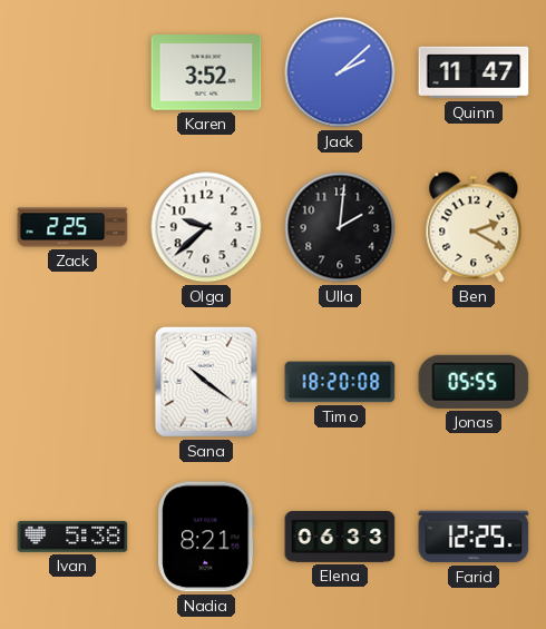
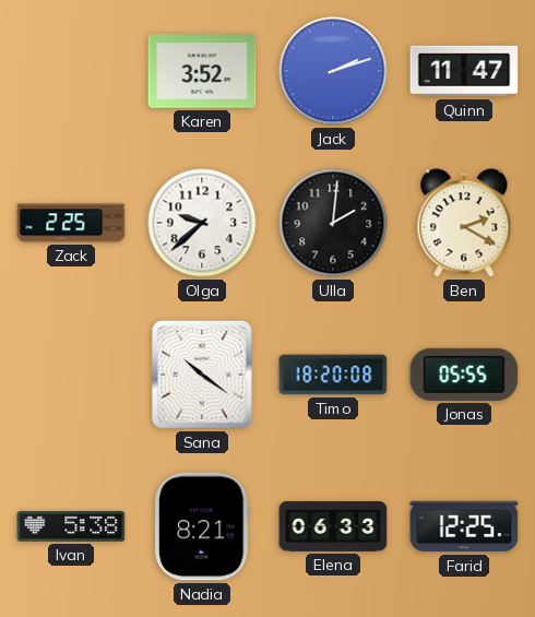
Jack: 2:08 -> 2:12
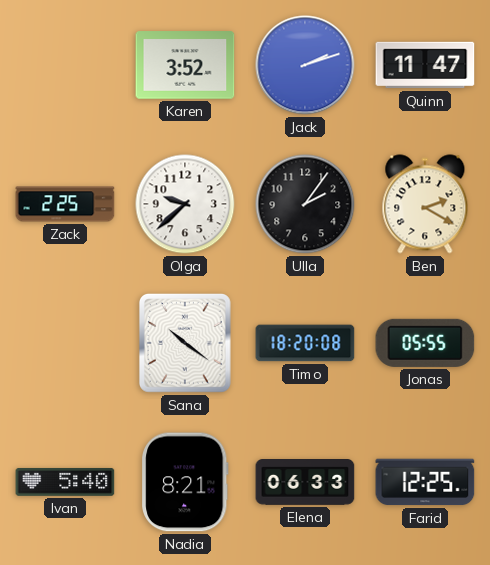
Ulla: 2:01 -> 2:06
Ivan: 5:38 -> 5:40
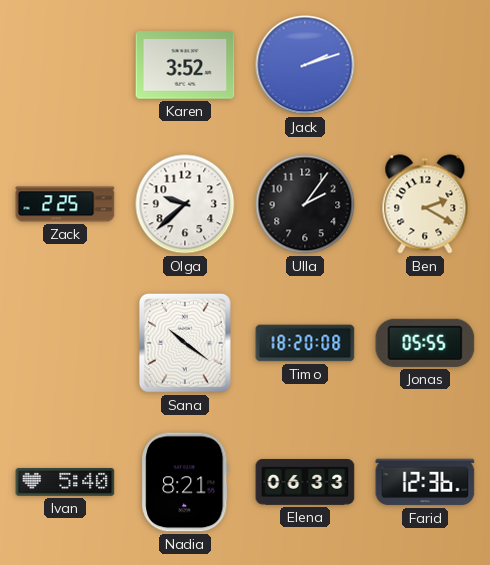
Quinn: 11:47 -> none
Farid: 12:25 -> 12:36
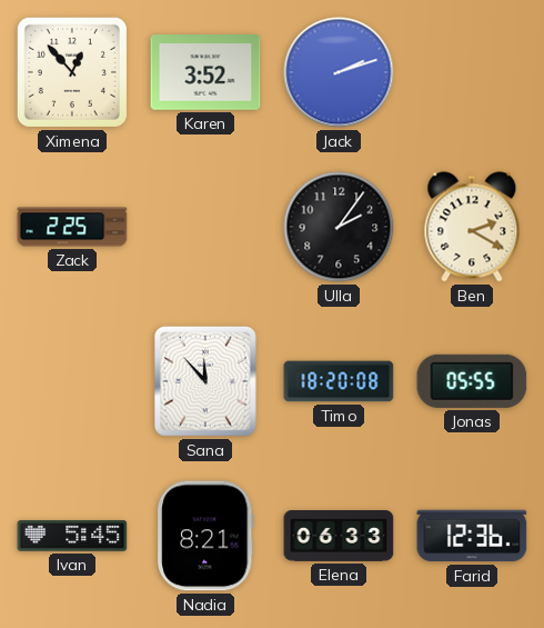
Ximena: none -> 12:53
Olga: 9:38 -> none
Sana: 10:21 -> 11:53
Ivan: 5:40 -> 5:45
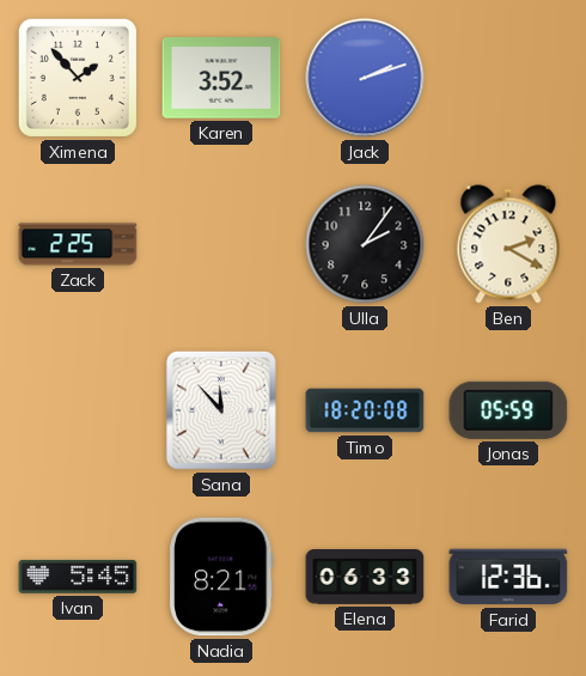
Ximena: 12:53 -> 1:53
Jonas: 05:55 -> 05:59
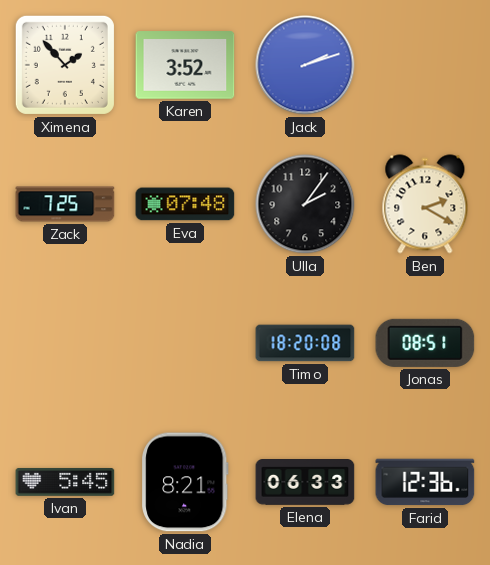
Zack: 2:25 -> 7:25
Eva: none -> 07:48
Sana: 11:53 -> none
Jonas: 05:59 -> 08:51
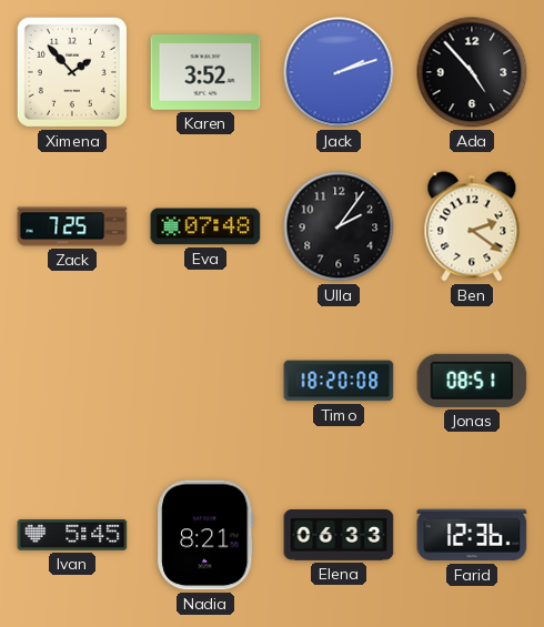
Ada: none -> 4:53
Ben: 2:20 -> 2:21
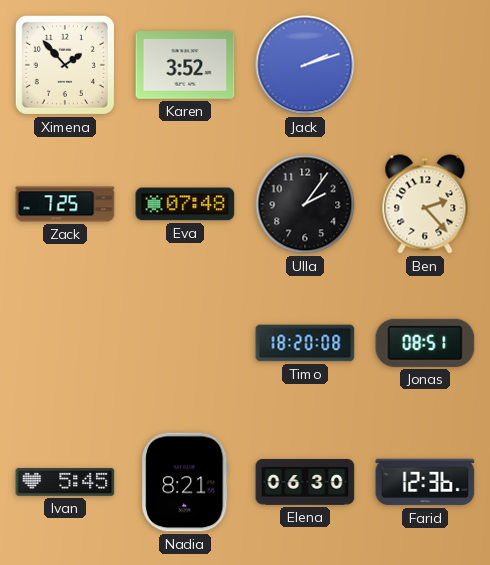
Ada: 4:53 -> none
Ben: 2:21 -> 2:23
Elena: 06:33 -> 06:30
